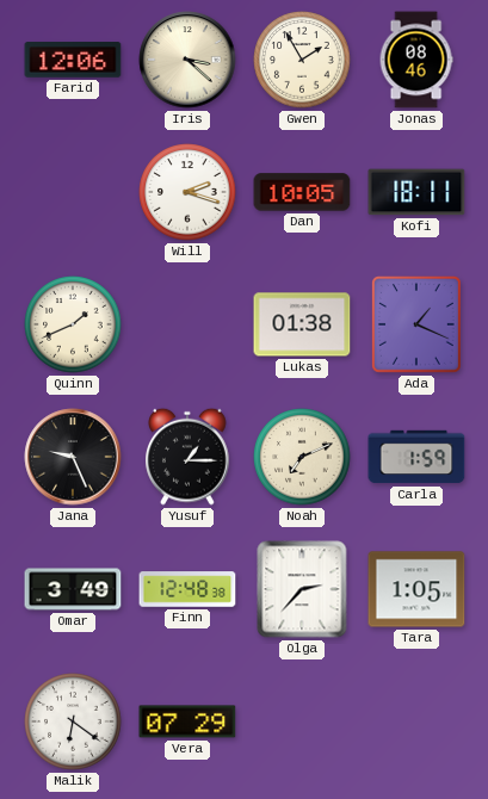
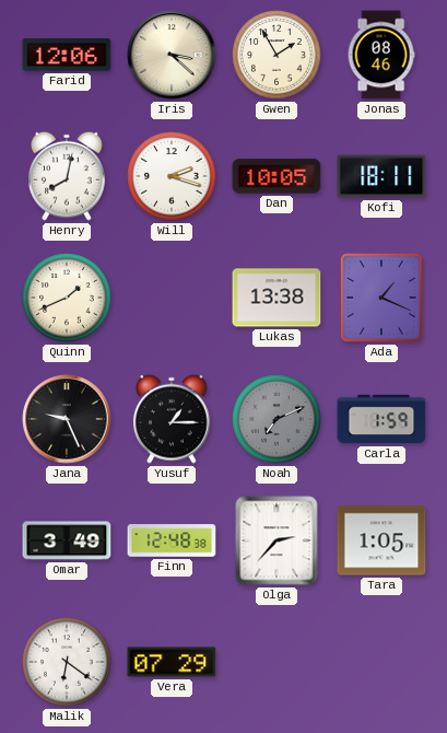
Henry: none -> 8:02
Lukas: 01:38 -> 13:38
Noah dial: cream -> grey
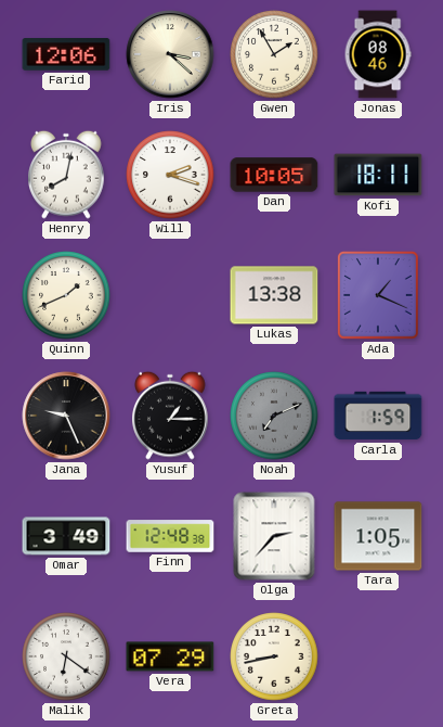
Greta: none -> 8:43
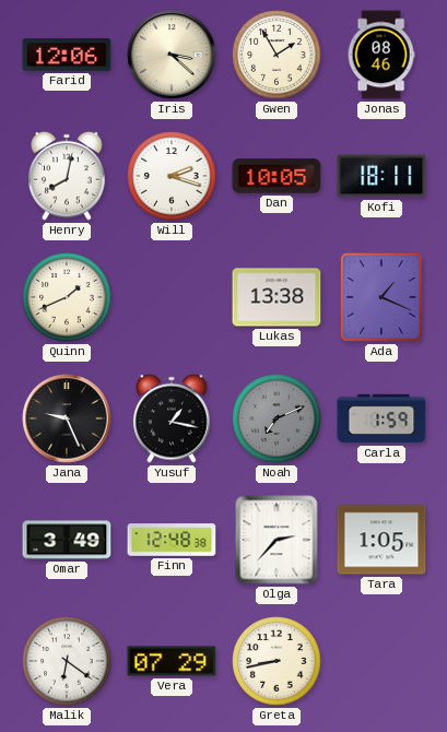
Yusuf: 1:15 -> 1:17
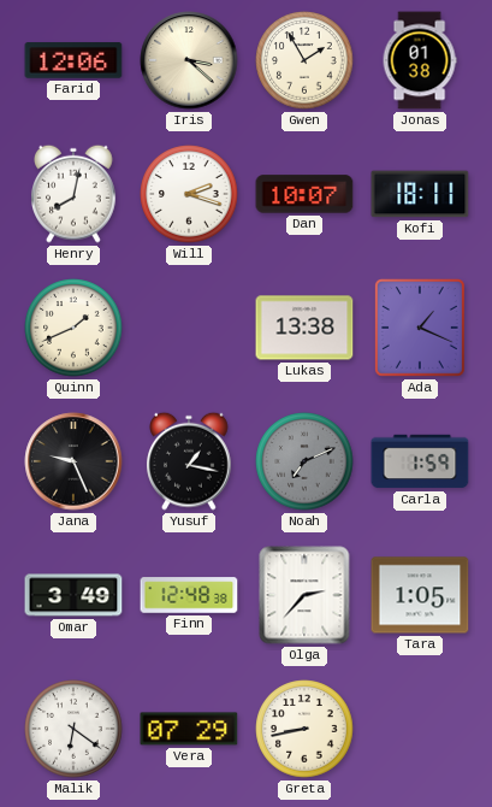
Jonas: 08:46 -> 01:38
Dan: 10:05 -> 10:07
